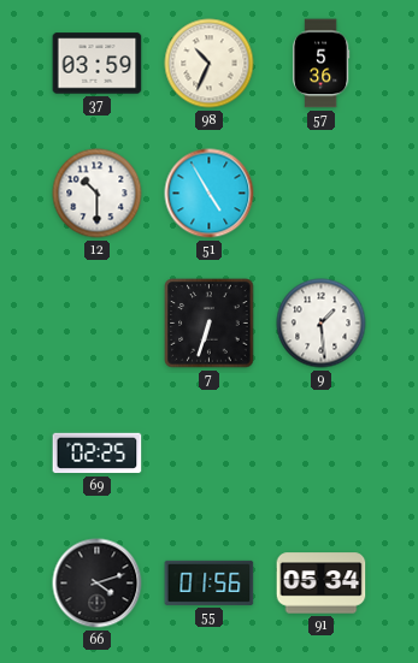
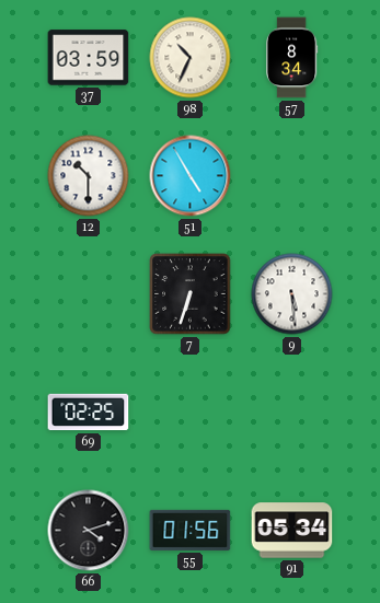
57: 5:36 -> 8:34
9: 1:29 -> 5:29
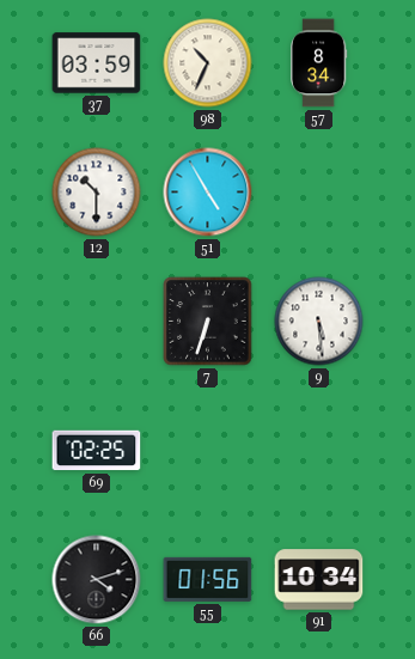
91: 05:34 -> 10:34
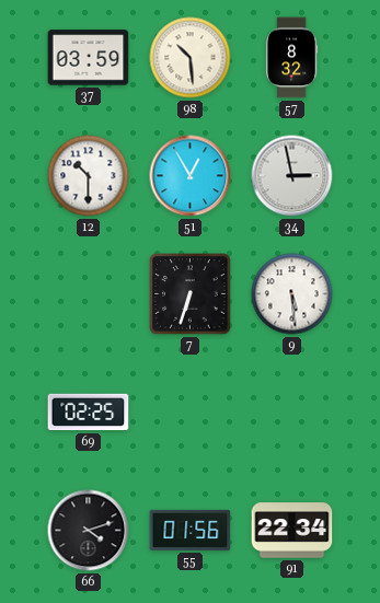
98: 10:34 -> 10:29
57: 8:34 -> 8:32
51: 4:55 -> 12:55
34: none -> 2:58
91: 10:34 -> 22:34
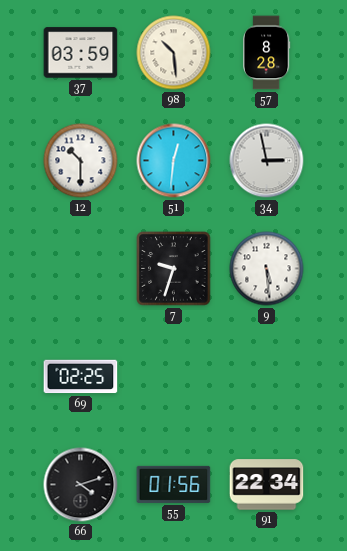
57: 8:32 -> 8:28
51: 12:55 -> 12:31
7: 6:33 -> 9:33
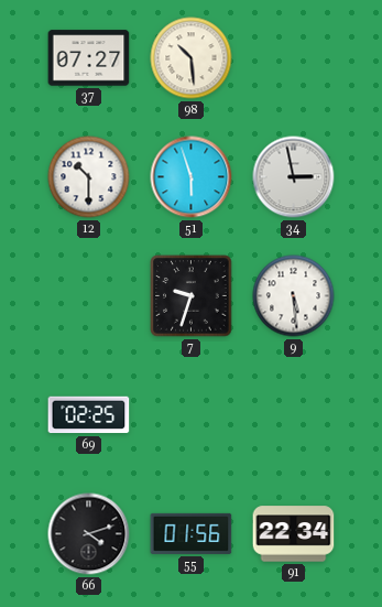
37: 03:59 -> 07:27
57: 8:28 -> none
51: 12:31 -> 5:57
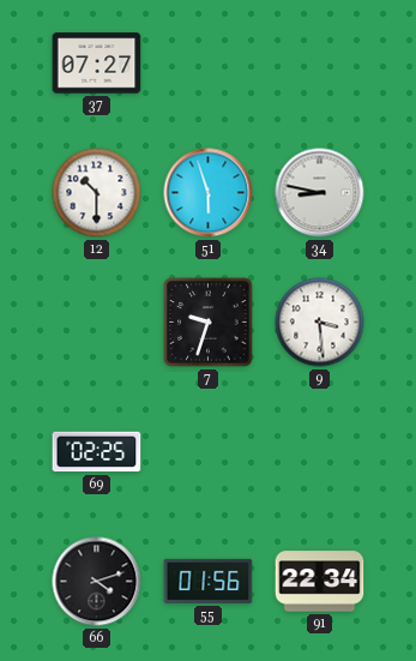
98: 10:29 -> none
34: 2:58 -> 8:47
9: 5:29 -> 3:29
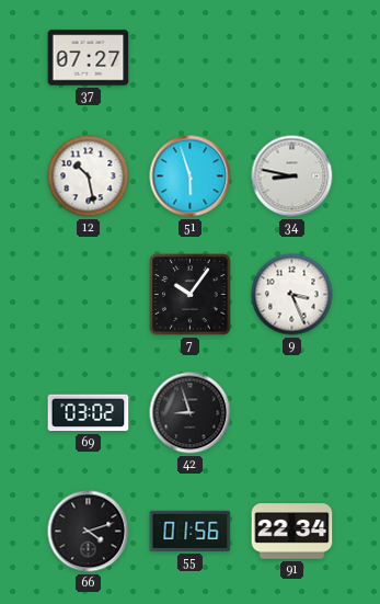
12: 10:30 -> 10:28
7: 9:33 -> 10:06
9: 3:29 -> 3:26
69: 02:25 -> 03:02
42: none -> 8:57
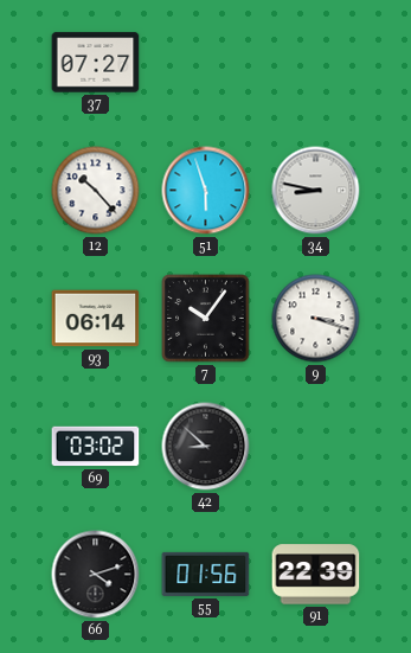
12: 10:28 -> 10:23
93: none -> 06:14
9: 3:26 -> 3:18
42: 8:57 -> 8:52
91: 22:34 -> 22:39
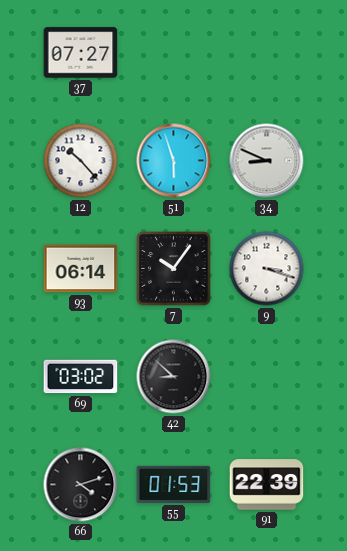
34: 8:47 -> 8:49
55: 01:56 -> 01:53
